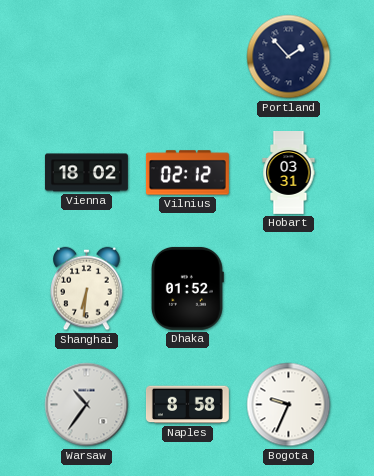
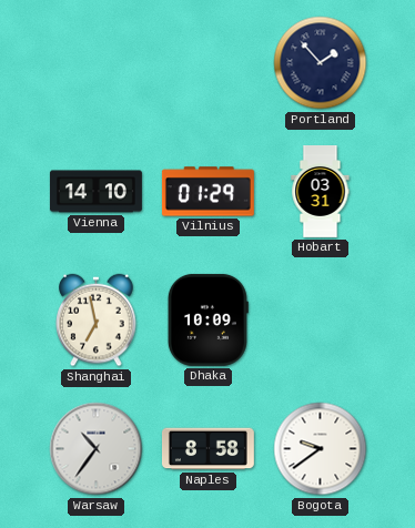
Vienna: 18:02 -> 14:10
Vilnius: 02:12 -> 01:29
Shanghai: 6:31 -> 6:58
Dhaka: 01:52 -> 10:09
Bogota: 9:34 -> 9:39
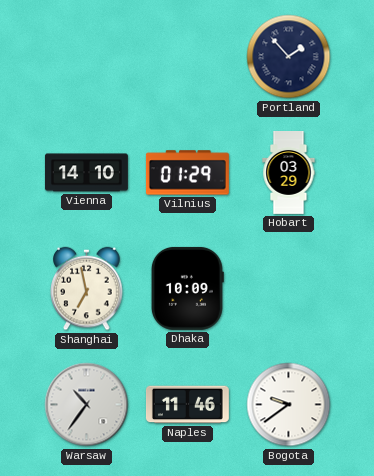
Hobart: 03:31 -> 03:29
Naples: 8:58 -> 11:46
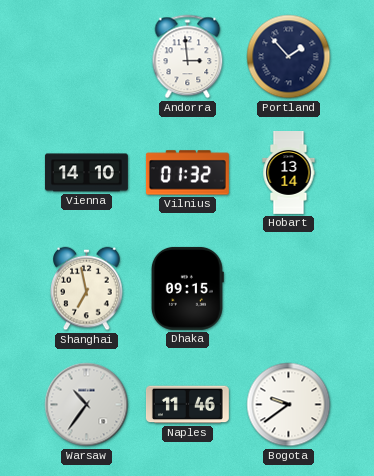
Andorra: none -> 2:59
Vilnius: 01:29 -> 01:32
Hobart: 03:29 -> 13:14
Dhaka: 10:09 -> 09:15
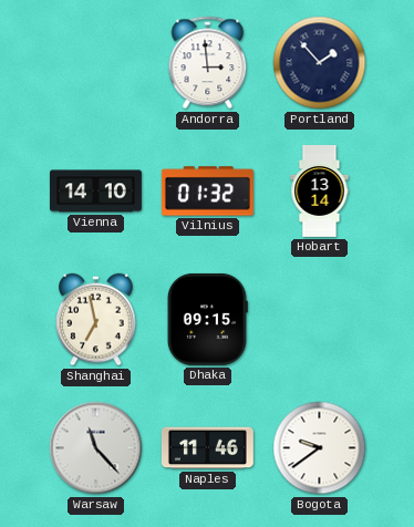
Warsaw: 10:36 -> 11:23
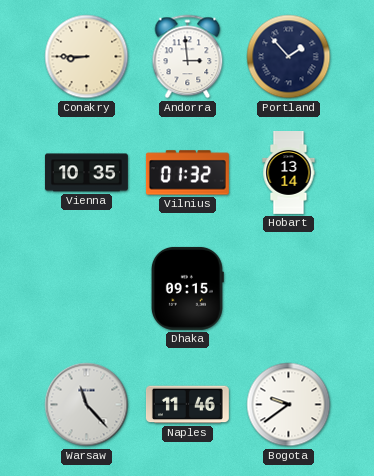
Conakry: none -> 8:45
Vienna: 14:10 -> 10:35
Shanghai: 6:58 -> none
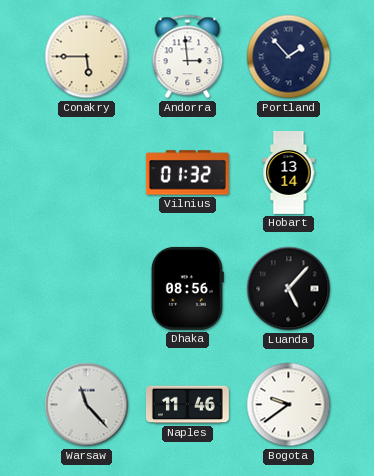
Conakry: 8:45 -> 5:45
Vienna: 10:35 -> none
Dhaka: 09:15 -> 08:56
Luanda: none -> 5:07
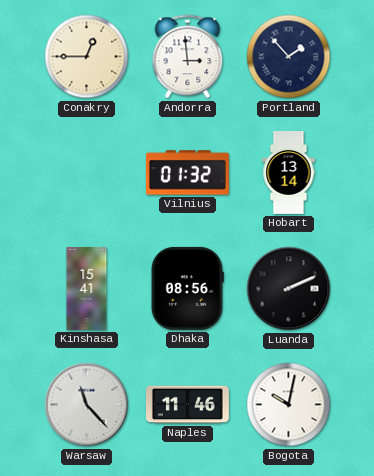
Conakry: 5:45 -> 12:45
Kinshasa: none -> 15:41
Luanda: 5:07 -> 2:11
Bogota: 9:39 -> 10:02
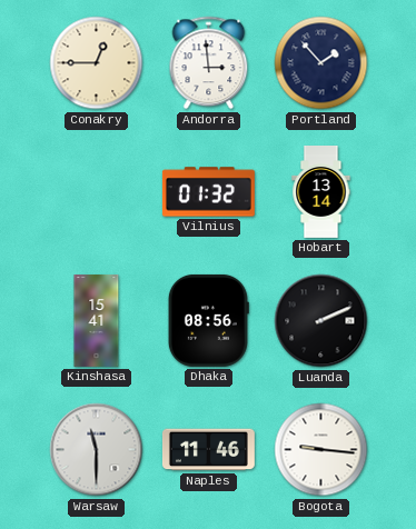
Warsaw: 11:23 -> 11:30
Bogota: 10:02 -> 9:16
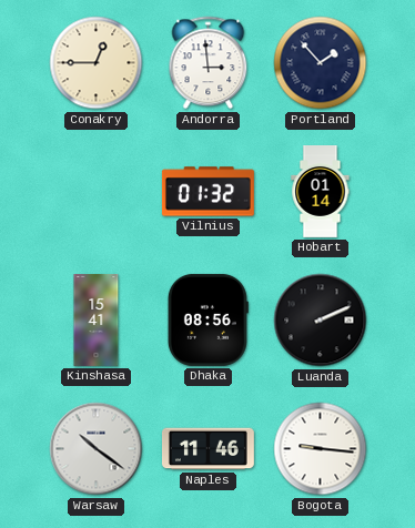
Hobart: 13:14 -> 01:14
Warsaw: 11:30 -> 10:21
